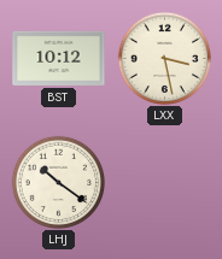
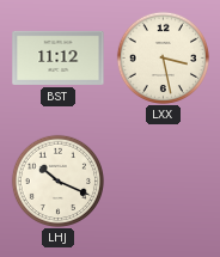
BST: 10:12 -> 11:12
LHJ: 10:21 -> 10:19
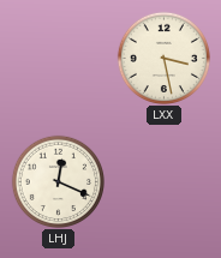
BST: 11:12 -> none
LHJ: 10:19 -> 12:19
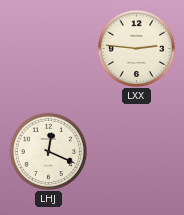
LXX: 3:28 -> 2:46
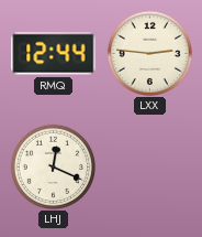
RMQ: none -> 12:44
